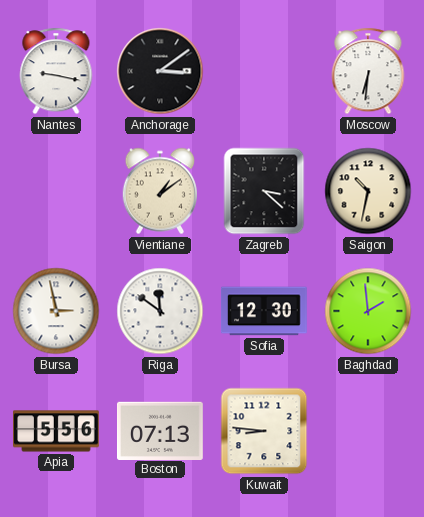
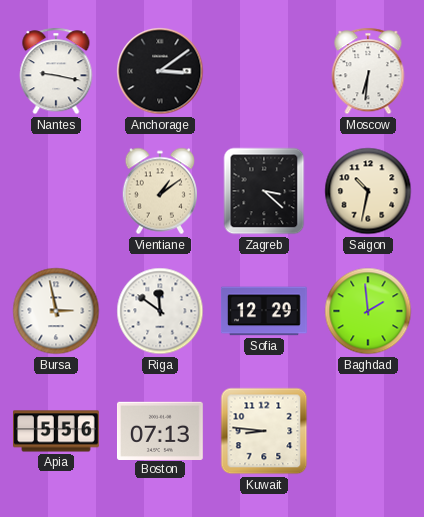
Sofia: 12:30 -> 12:29
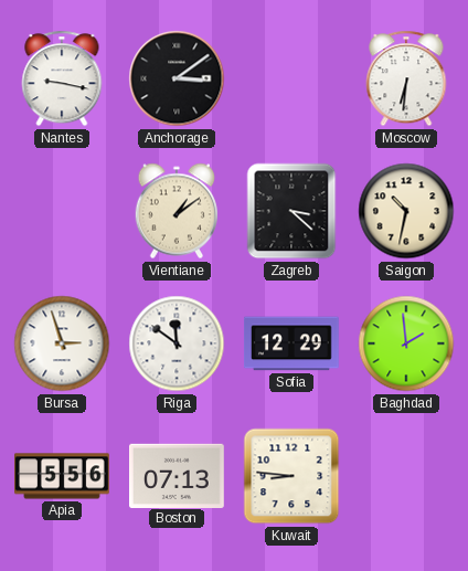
Bursa: 2:58 -> 2:57
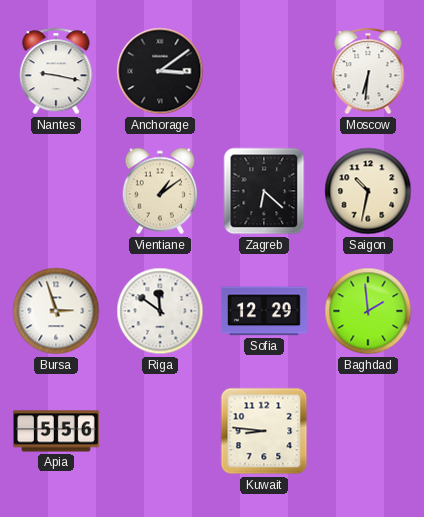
Zagreb: 3:22 -> 6:22
Boston: 07:13 -> none
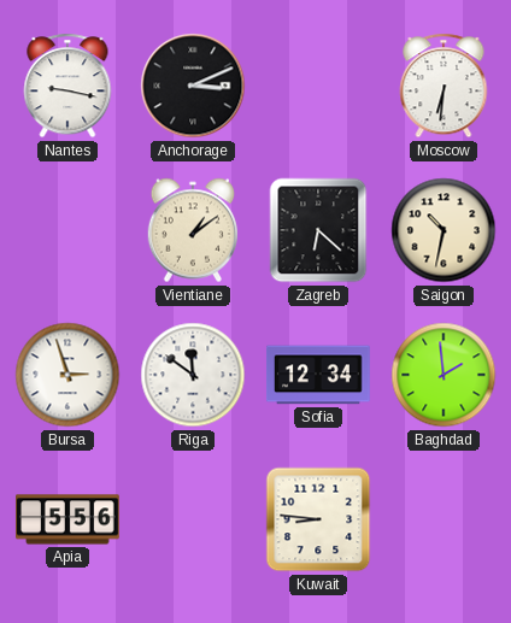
Anchorage: 3:09 -> 3:11
Sofia: 12:29 -> 12:34
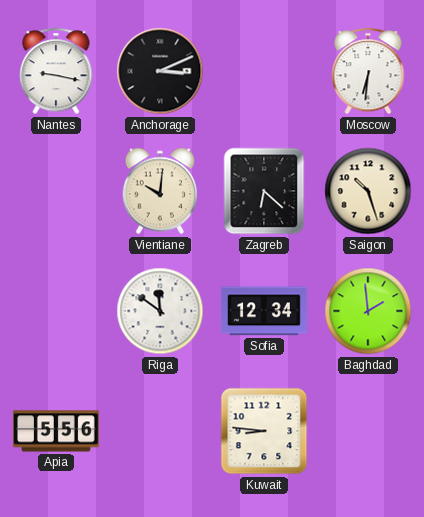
Vientiane: 1:09 -> 10:01
Saigon: 10:32 -> 10:27
Bursa: 2:57 -> none
